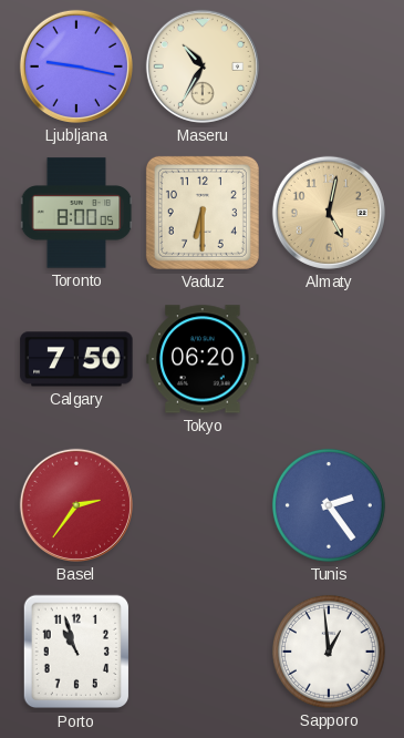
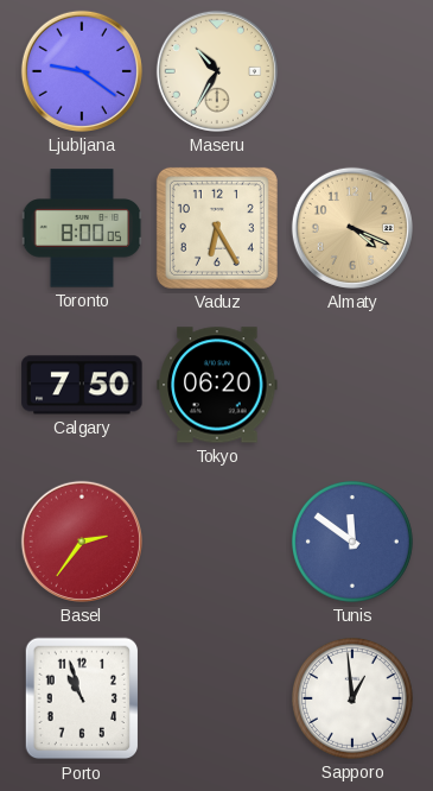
Ljubljana: 9:17 -> 9:21
Vaduz: 6:30 -> 6:25
Almaty: 5:02 -> 4:19
Tunis: 2:24 -> 11:51
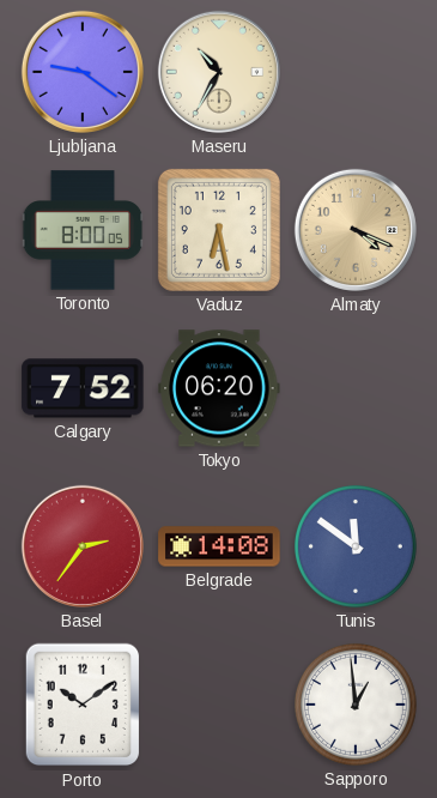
Vaduz: 6:25 -> 6:28
Calgary: 7:50 -> 7:52
Belgrade: none -> 14:08
Porto: 10:57 -> 10:09
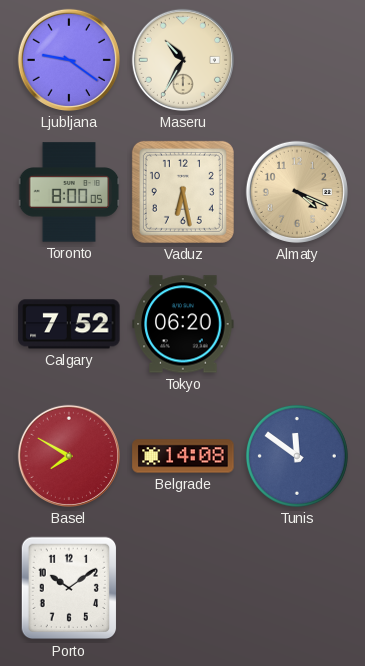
Basel: 2:36 -> 7:50
Sapporo: 12:59 -> none
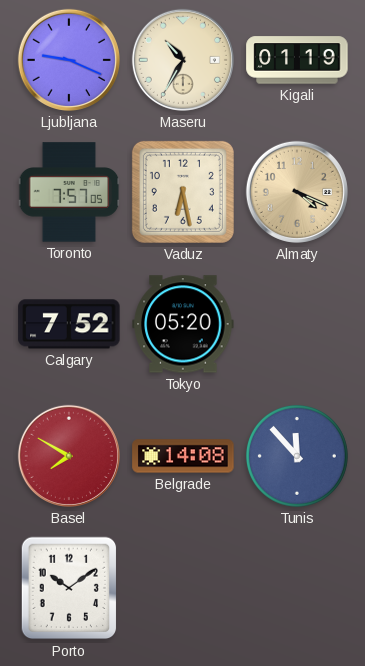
Ljubljana: 9:21 -> 9:19
Kigali: none -> 01:19
Toronto: 8:00 -> 7:57
Tokyo: 06:20 -> 05:20
Tunis: 11:51 -> 11:53
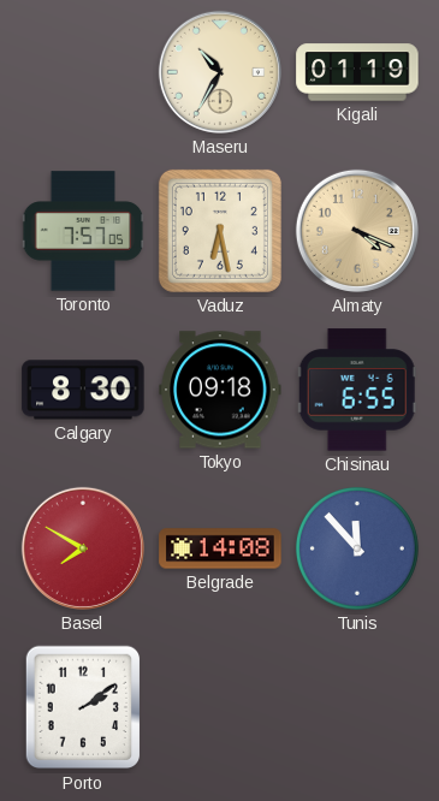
Ljubljana: 9:19 -> none
Calgary: 7:52 -> 8:30
Tokyo: 05:20 -> 09:18
Chisinau: none -> 6:55
Porto: 10:09 -> 2:09
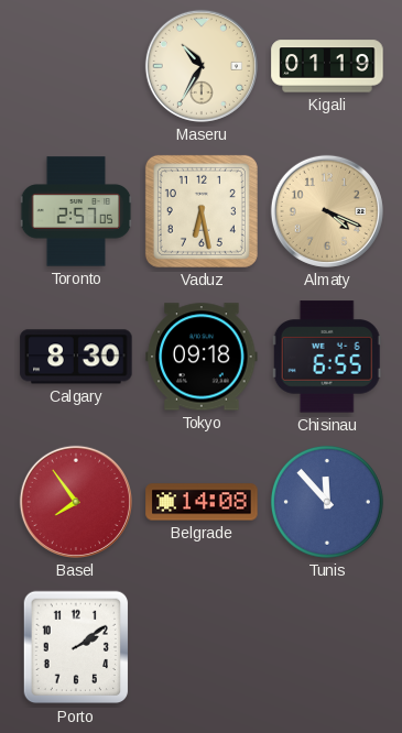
Toronto: 7:57 -> 2:57
Basel: 7:50 -> 7:54
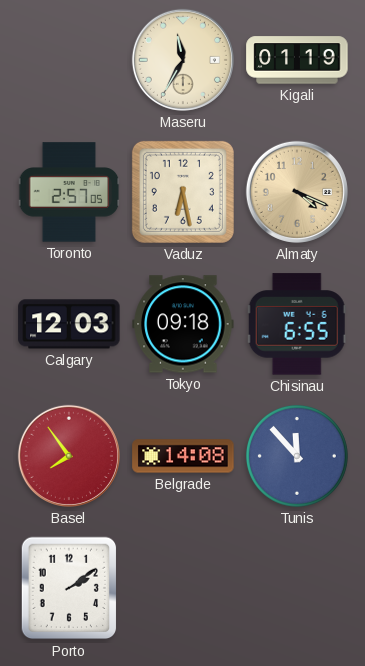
Maseru: 10:35 -> 11:35
Calgary: 8:30 -> 12:03
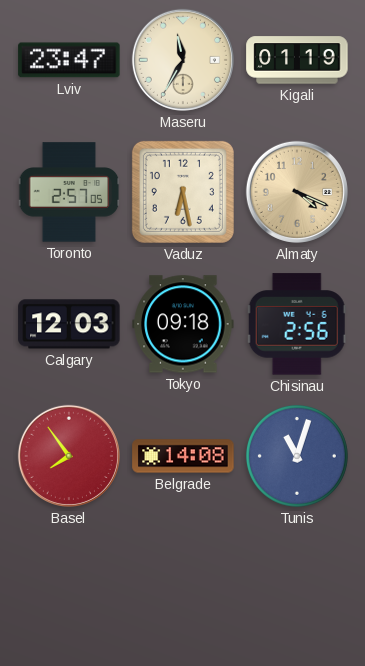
Lviv: none -> 23:47
Chisinau: 6:55 -> 2:56
Tunis: 11:53 -> 11:03
Porto: 2:09 -> none
